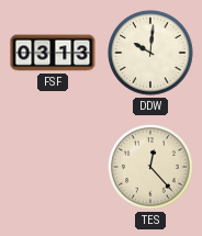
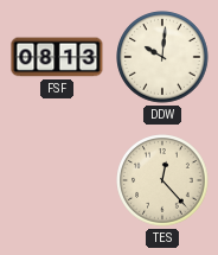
FSF: 03:13 -> 08:13
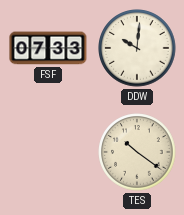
FSF: 08:13 -> 07:33
TES: 12:23 -> 10:21
